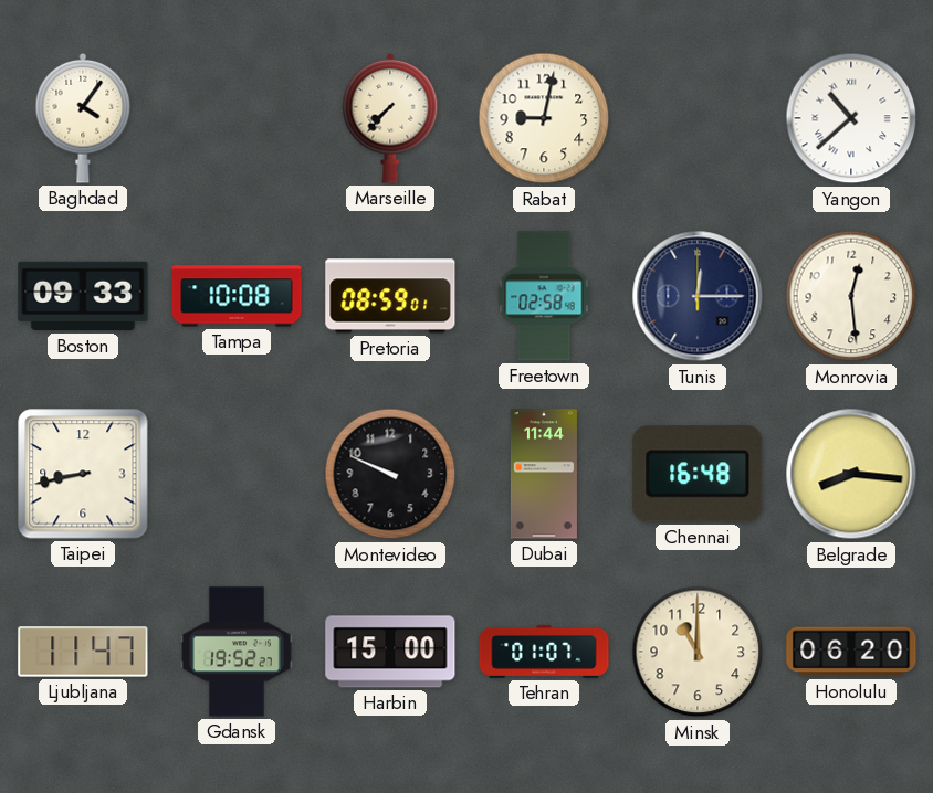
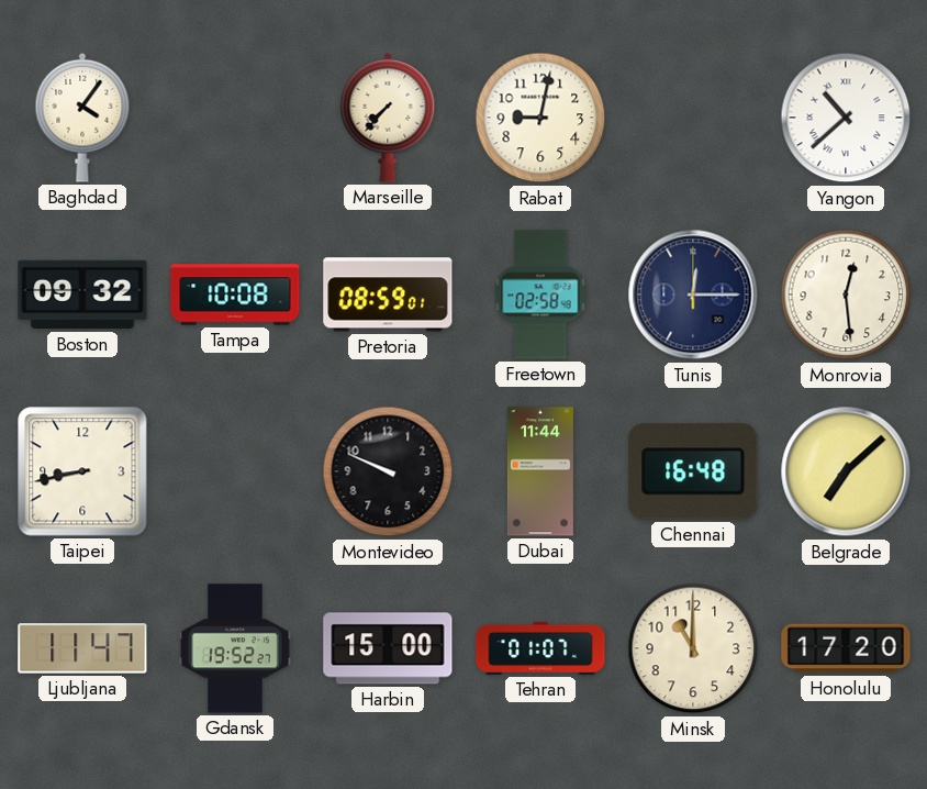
Boston: 09:33 -> 09:32
Belgrade: 8:16 -> 7:08
Honolulu: 06:20 -> 17:20
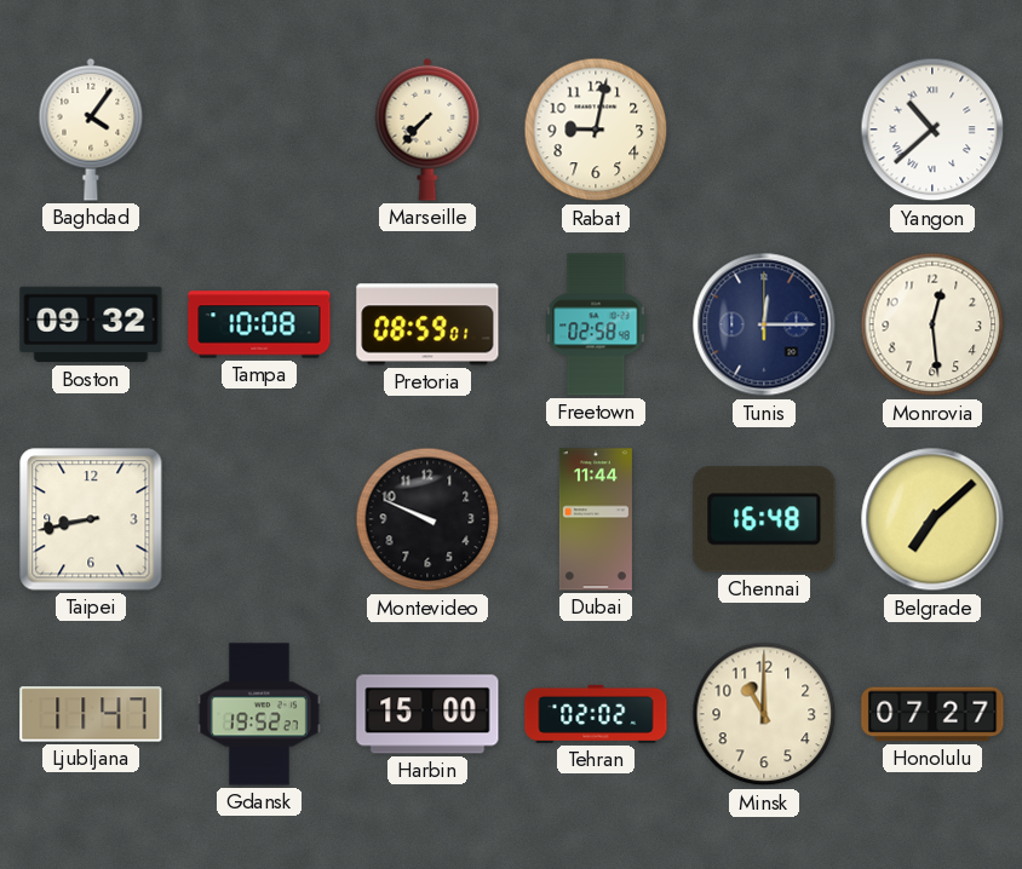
Tehran: 01:07 -> 02:02
Honolulu: 17:20 -> 07:27
